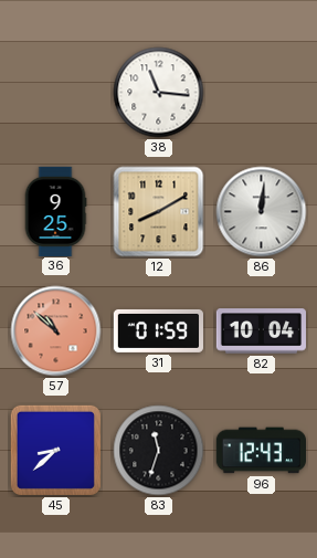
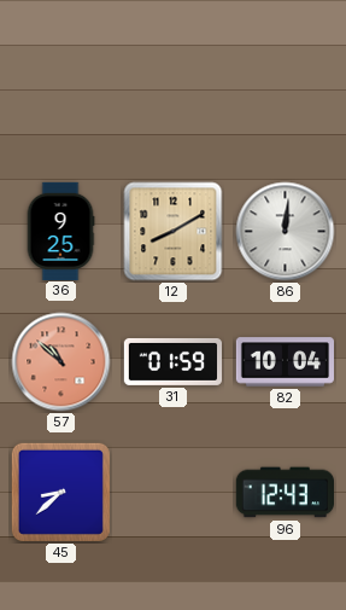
38: 11:16 -> none
83: 11:33 -> none
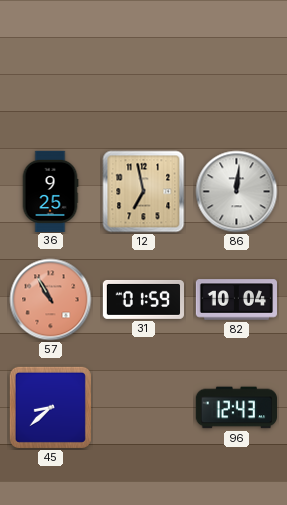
12: 8:10 -> 6:58
57: 10:52 -> 10:55
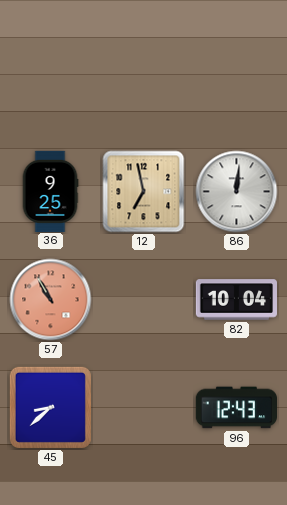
31: 01:59 -> none
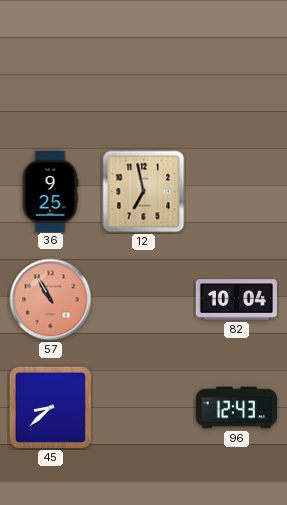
86: 12:01 -> none
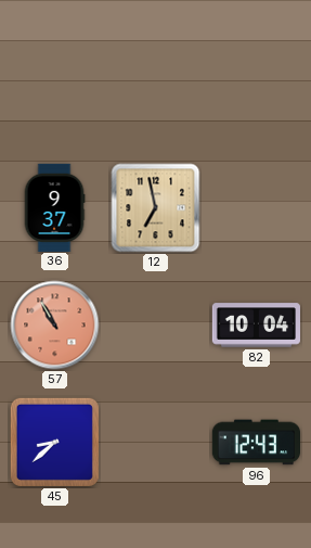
36: 9:25 -> 9:37
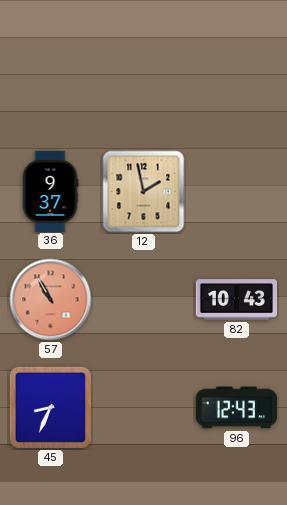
12: 6:58 -> 1:58
82: 10:04 -> 10:43
45: 8:38 -> 8:34
